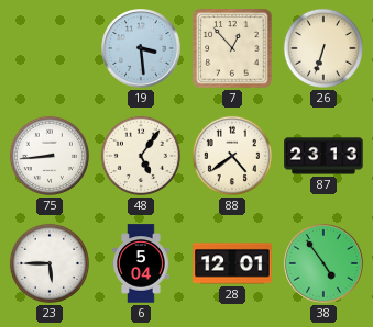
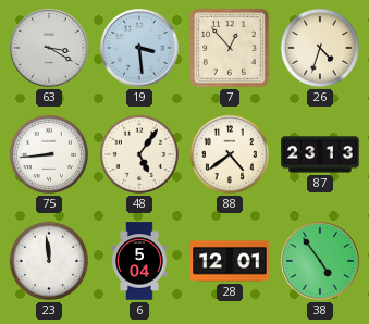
63: none -> 3:20
26: 6:33 -> 4:33
23: 5:45 -> 11:59
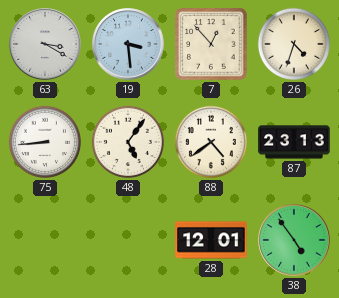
23: 11:59 -> none
6: 5:04 -> none
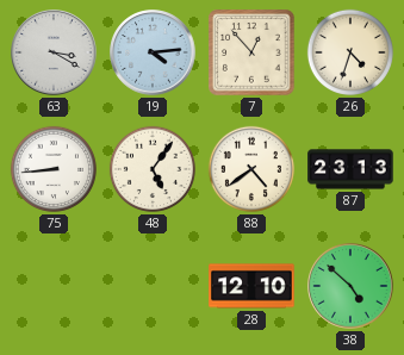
19: 3:29 -> 4:14
28: 12:01 -> 12:10
38: 4:54 -> 4:52
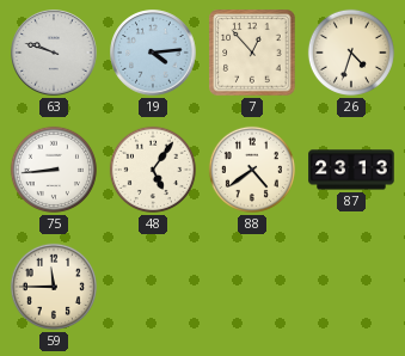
63: 3:20 -> 9:48
59: none -> 11:45
28: 12:10 -> none
38: 4:52 -> none
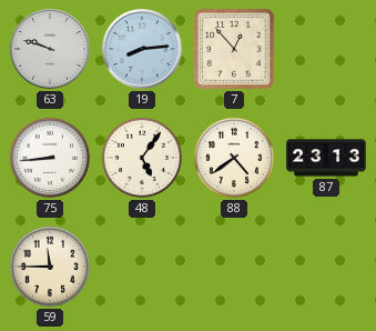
19: 4:14 -> 8:14
26: 4:33 -> none
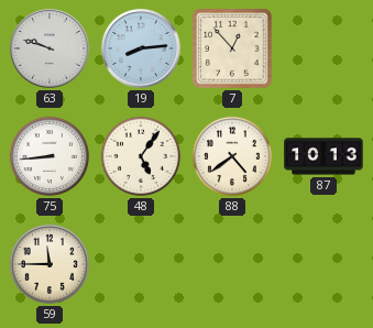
87: 23:13 -> 10:13
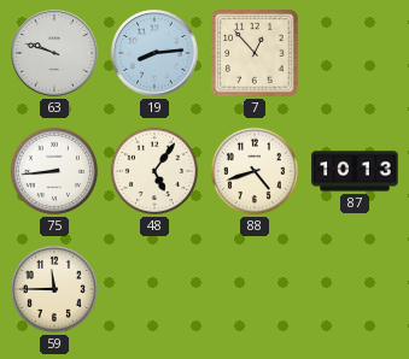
88: 4:39 -> 4:42
